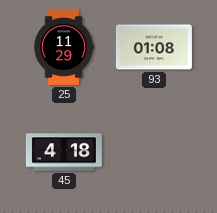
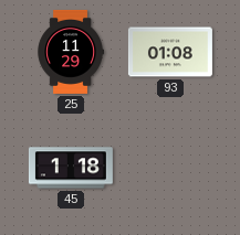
45: 4:18 -> 1:18
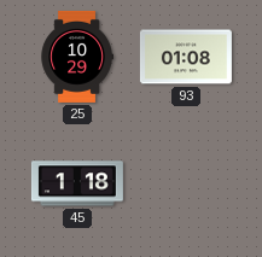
25: 11:29 -> 10:29
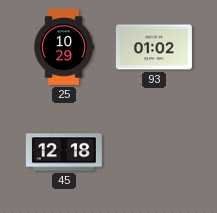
93: 01:08 -> 01:02
45: 1:18 -> 12:18
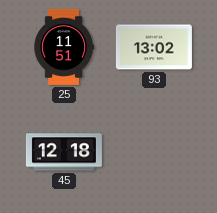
25: 10:29 -> 11:51
93: 01:02 -> 13:02
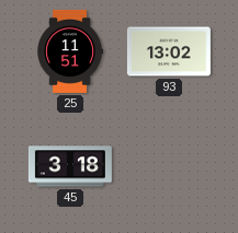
45: 12:18 -> 3:18
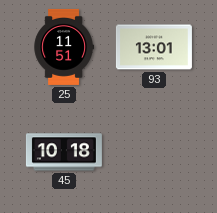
93: 13:02 -> 13:01
45: 3:18 -> 10:18
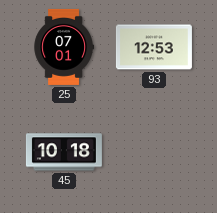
25: 11:51 -> 07:01
93: 13:01 -> 12:53
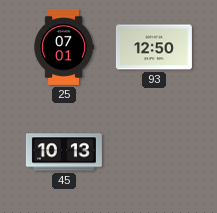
93: 12:53 -> 12:50
45: 10:18 -> 10:13
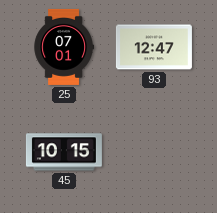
93: 12:50 -> 12:47
45: 10:13 -> 10:15
